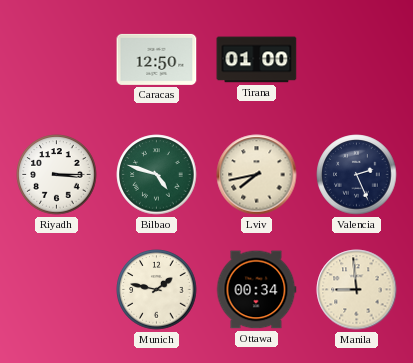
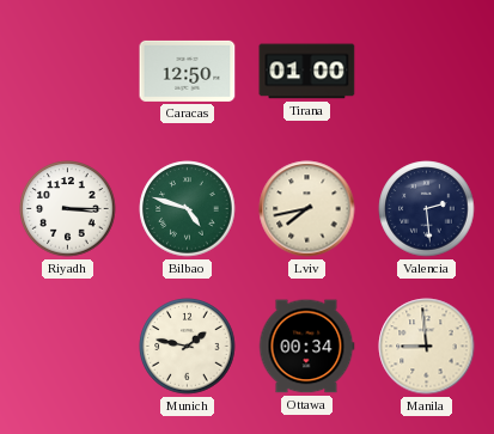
Valencia: 2:26 -> 2:29
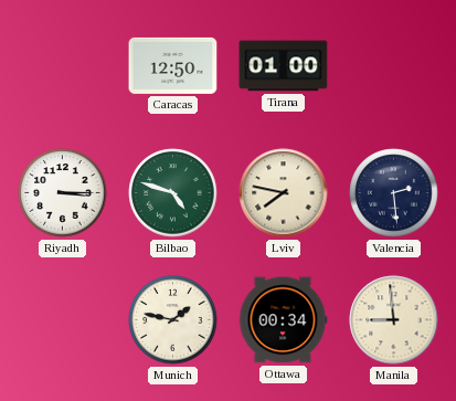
Lviv: 7:43 -> 7:47
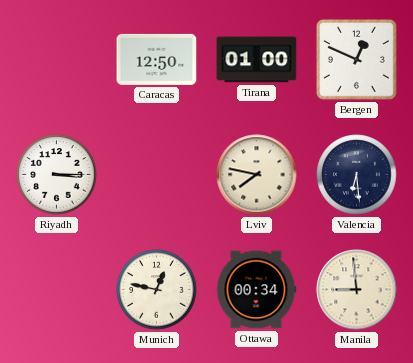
Bergen: none -> 12:49
Bilbao: 4:48 -> none
Valencia: 2:29 -> 6:29
Munich: 1:47 -> 12:47
